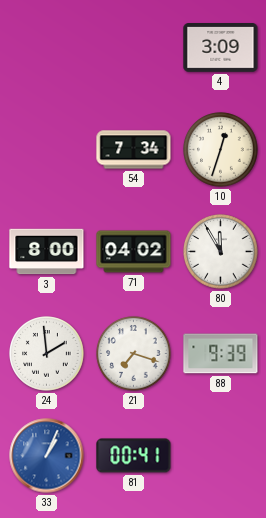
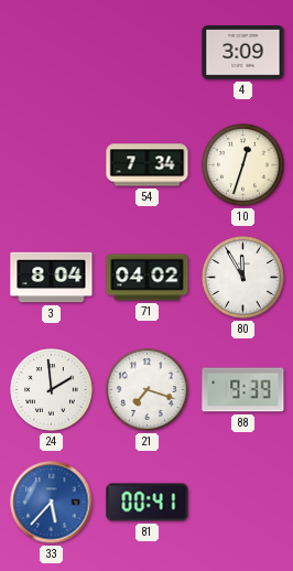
3: 8:00 -> 8:04
33: 1:04 -> 5:37
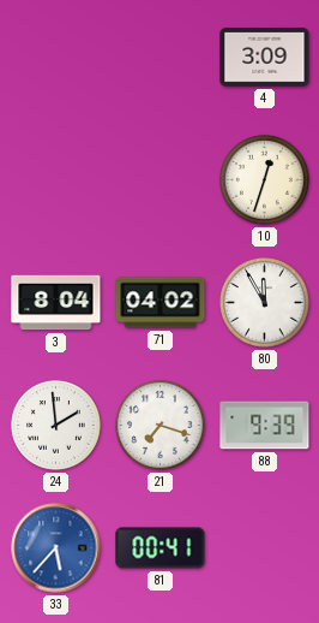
54: 7:34 -> none
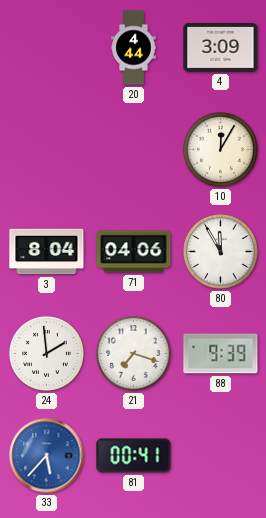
20: none -> 4:44
10: 12:33 -> 12:05
71: 04:02 -> 04:06
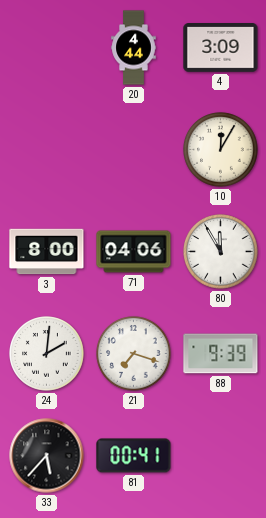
3: 8:04 -> 8:00
24: 1:59 -> 2:01
33 dial: blue -> black
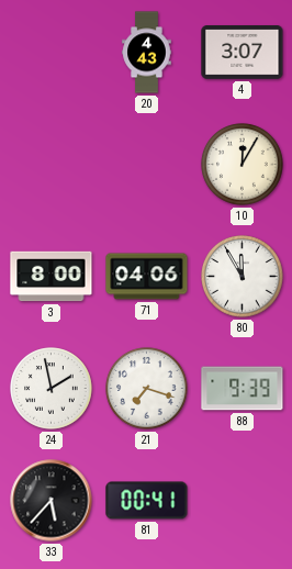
20: 4:44 -> 4:43
4: 3:09 -> 3:07
24: 2:01 -> 1:58
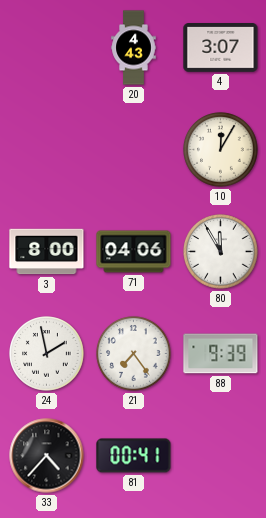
21: 7:18 -> 7:24
33: 5:37 -> 4:37
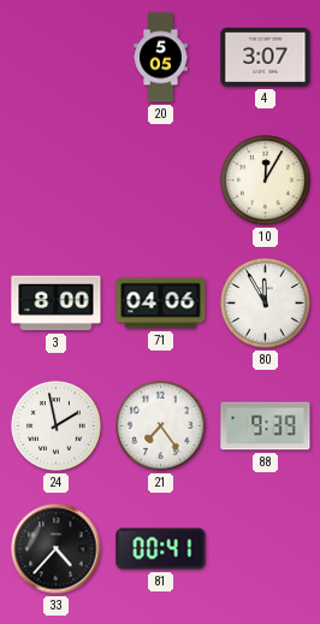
20: 4:43 -> 5:05
